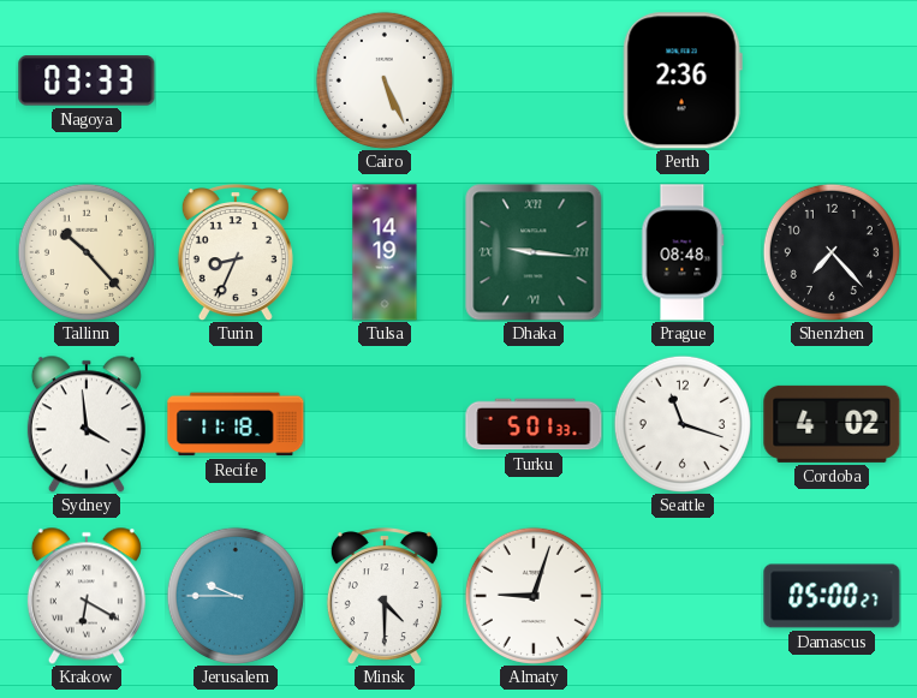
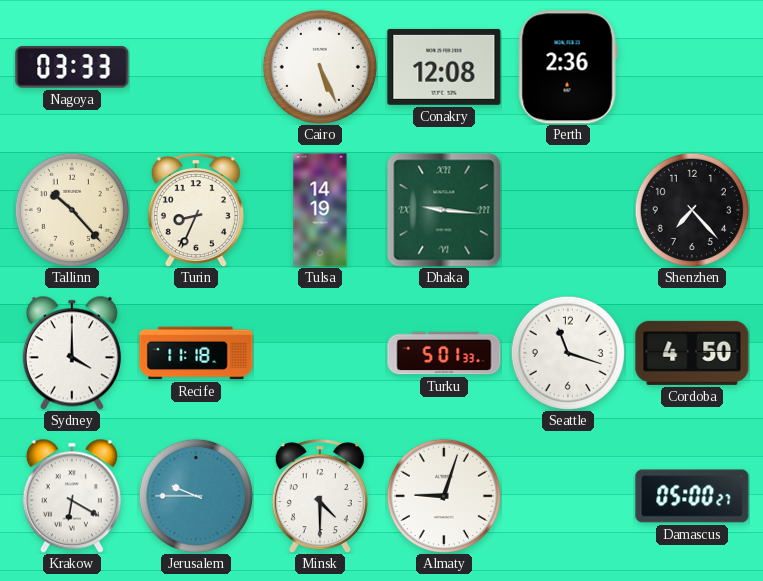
Conakry: none -> 12:08
Prague: 08:48 -> none
Sydney: 3:59 -> 4:00
Cordoba: 4:02 -> 4:50
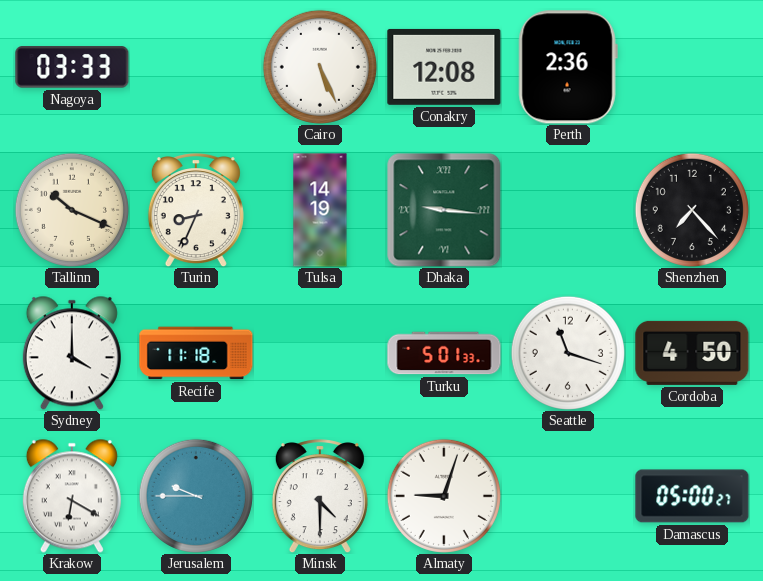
Tallinn: 10:23 -> 10:19
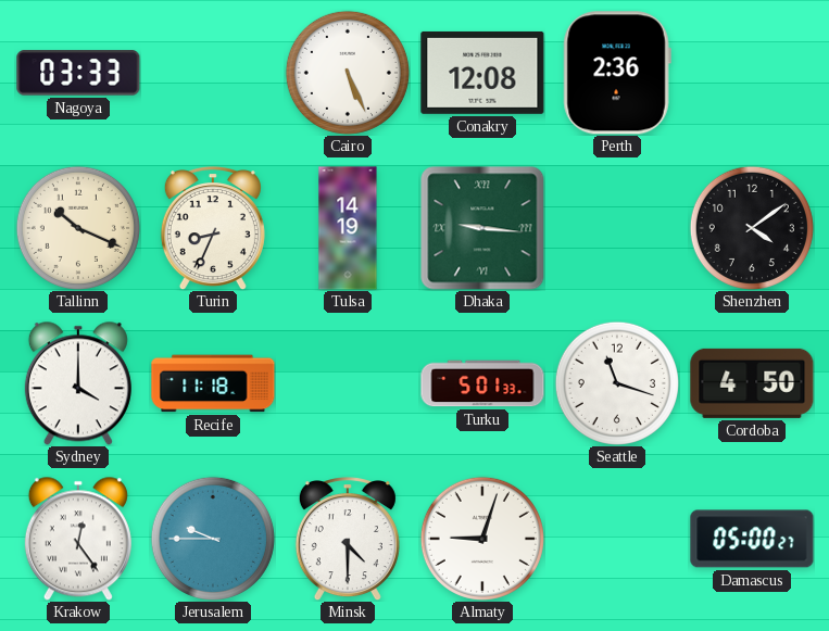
Shenzhen: 7:23 -> 4:09
Krakow: 6:20 -> 12:24
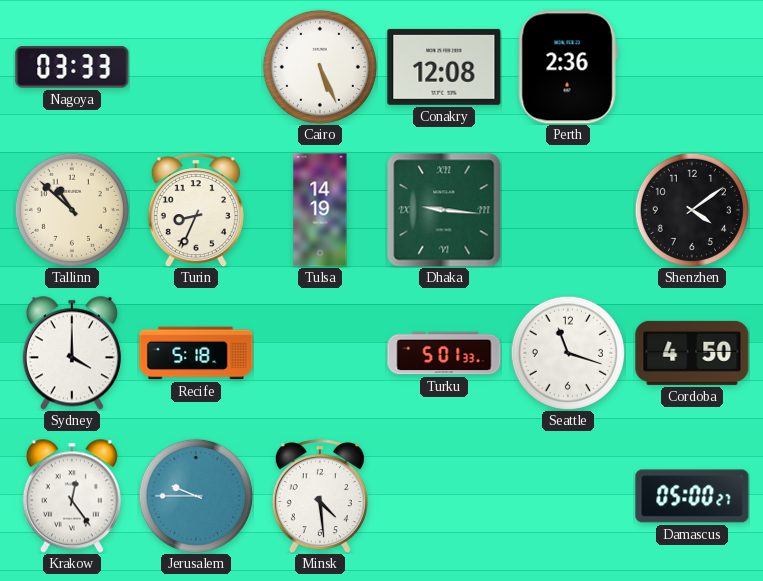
Tallinn: 10:19 -> 10:52
Recife: 11:18 -> 5:18
Minsk: 4:30 -> 4:29
Almaty: 9:03 -> none
